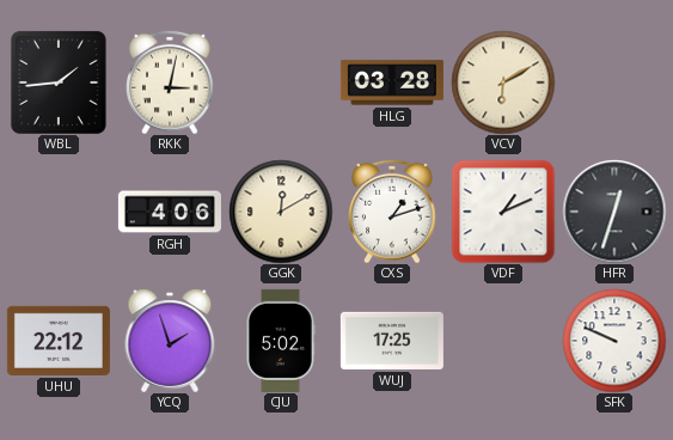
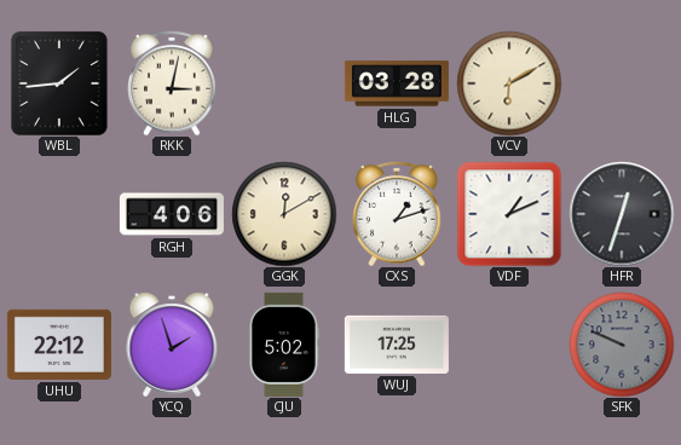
SFK dial: white -> grey
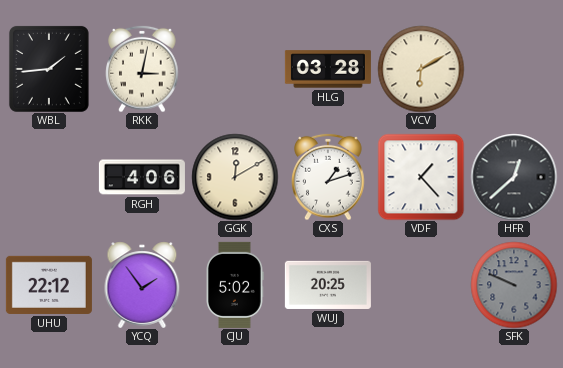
VDF: 1:11 -> 1:23
HFR: 12:33 -> 12:38
YCQ: 1:57 -> 1:54
WUJ: 17:25 -> 20:25
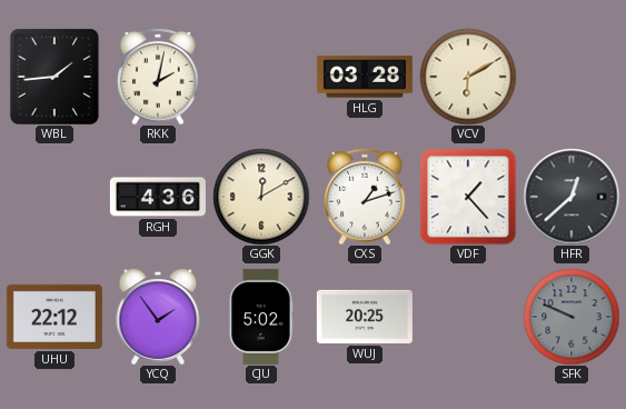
RKK: 3:02 -> 2:02
RGH: 4:06 -> 4:36
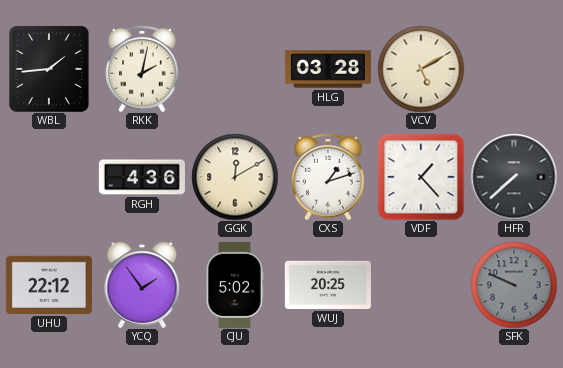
VCV: 6:10 -> 5:10
HFR: 12:38 -> 7:38
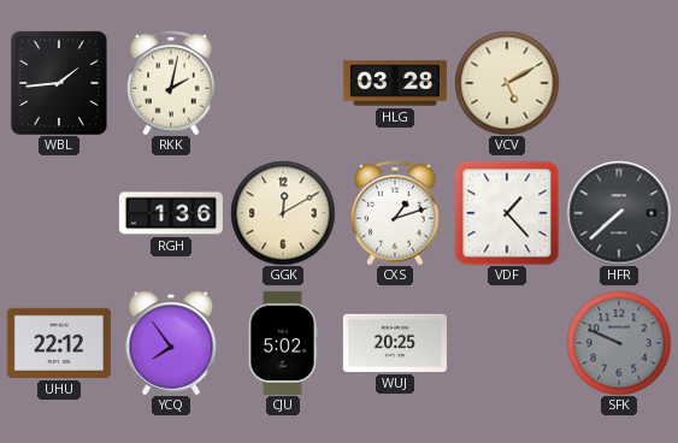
RGH: 4:36 -> 1:36
YCQ: 1:54 -> 7:54
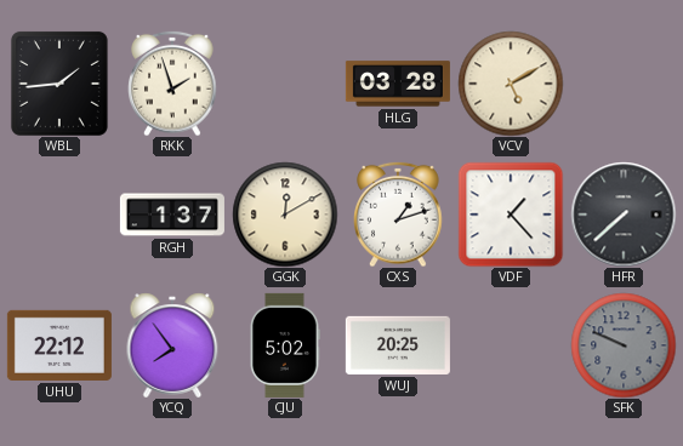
RKK: 2:02 -> 1:57
RGH: 1:36 -> 1:37
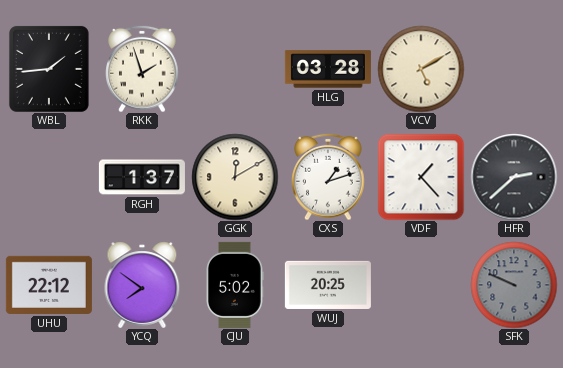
HFR: 7:38 -> 2:38
YCQ: 7:54 -> 7:51
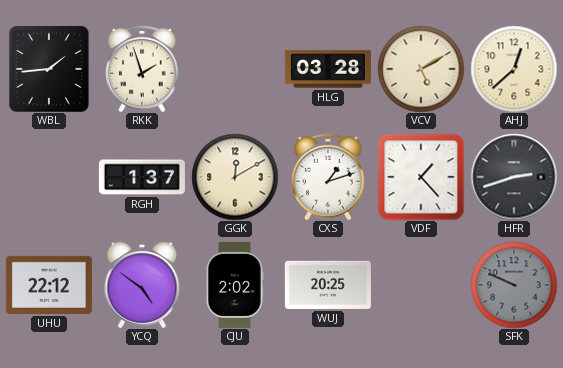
AHJ: none -> 12:38
HFR: 2:38 -> 2:42
YCQ: 7:51 -> 4:51
CJU: 5:02 -> 2:02
